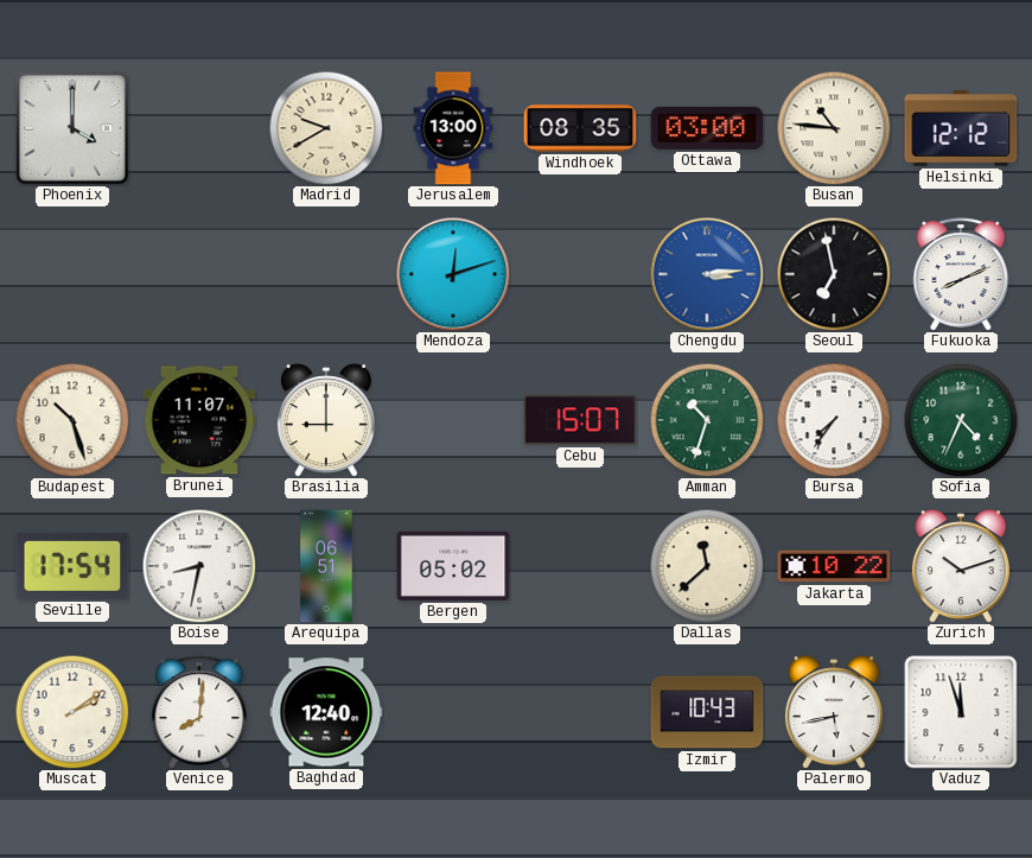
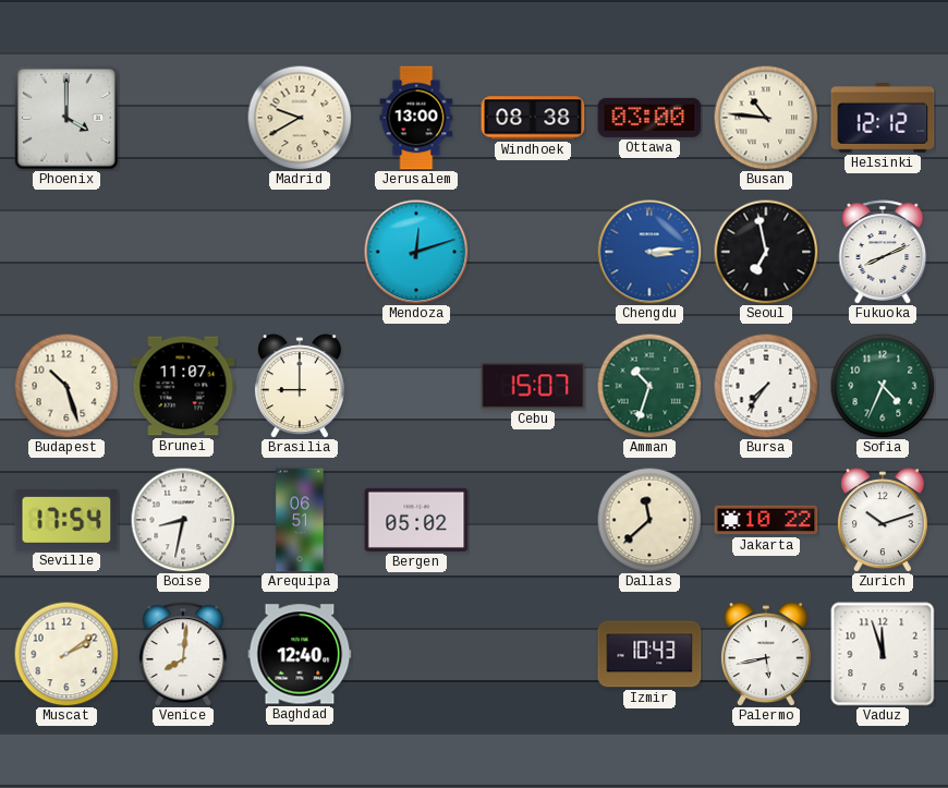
Windhoek: 08:35 -> 08:38
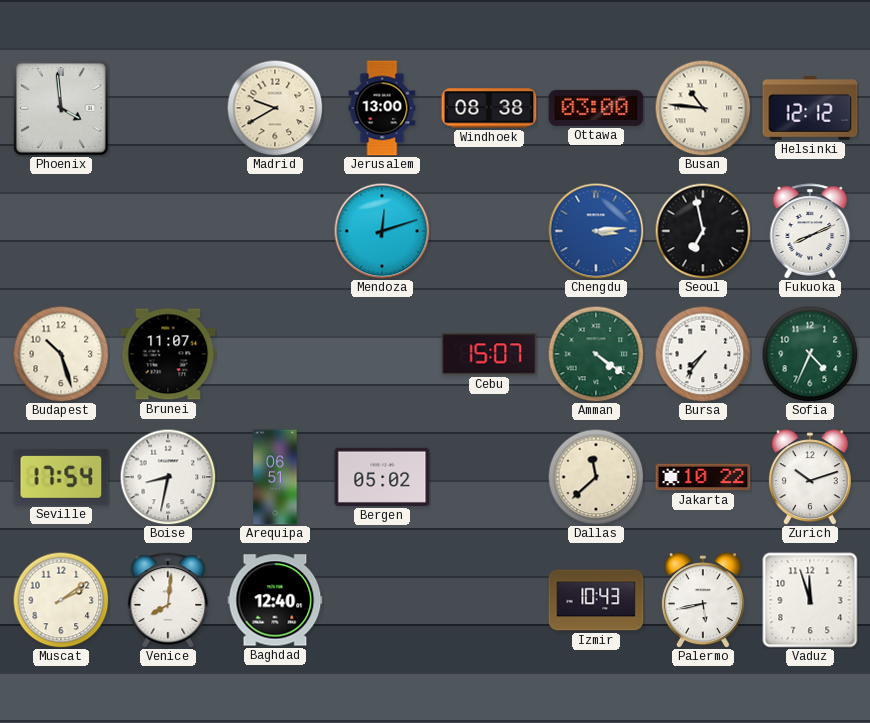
Phoenix: 4:00 -> 3:59
Brasilia: 9:00 -> none
Amman: 10:33 -> 4:21
